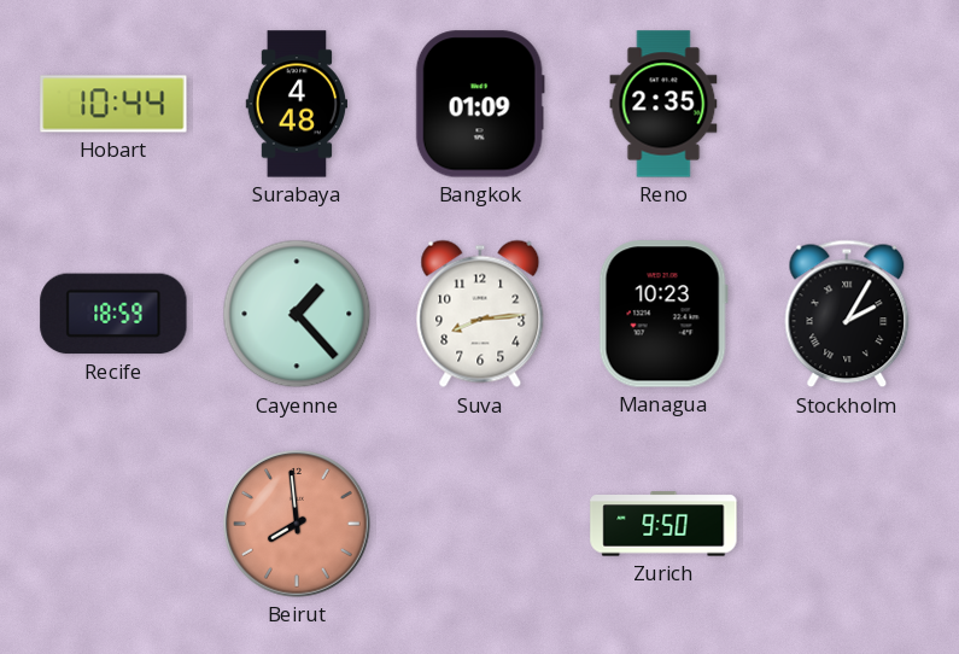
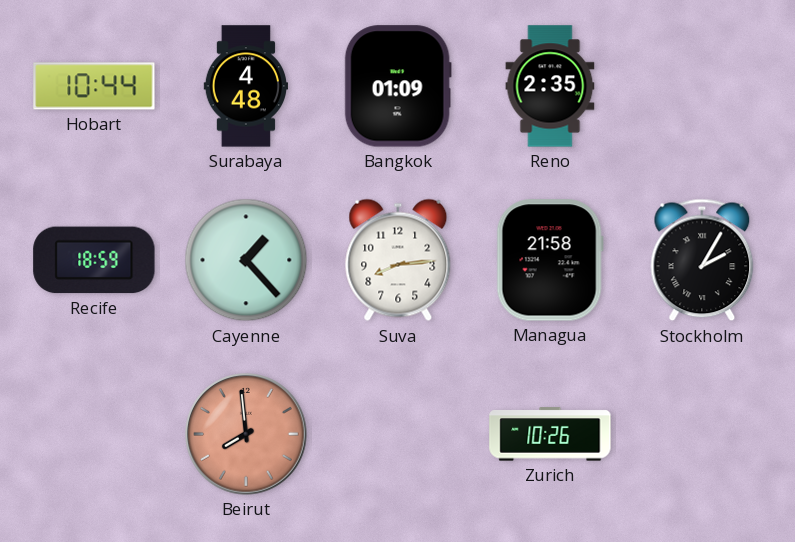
Managua: 10:23 -> 21:58
Zurich: 9:50 -> 10:26
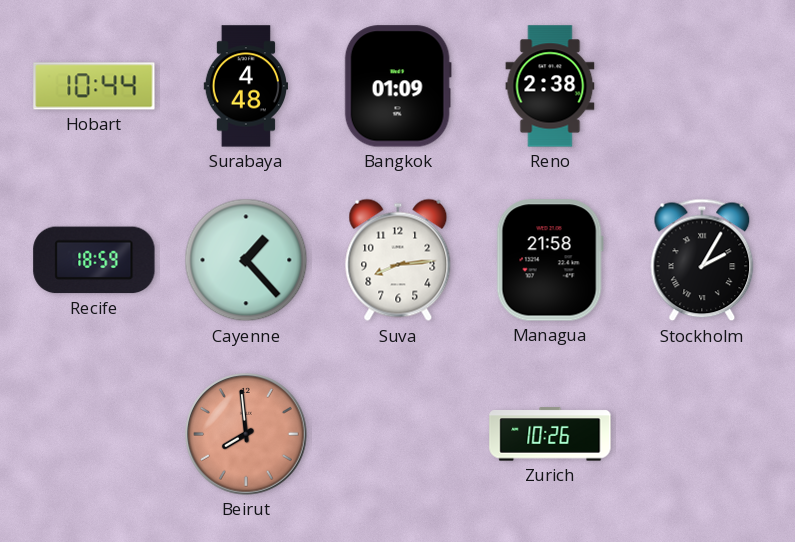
Reno: 2:35 -> 2:38
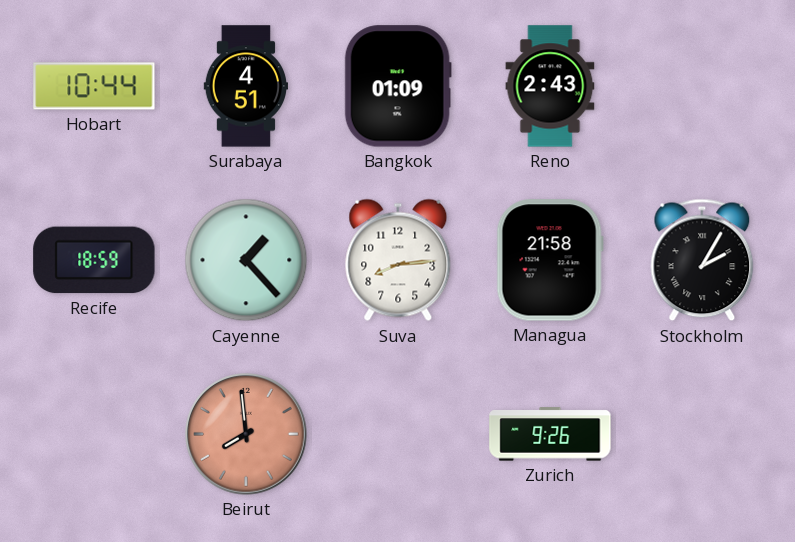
Surabaya: 4:48 -> 4:51
Reno: 2:38 -> 2:43
Zurich: 10:26 -> 9:26
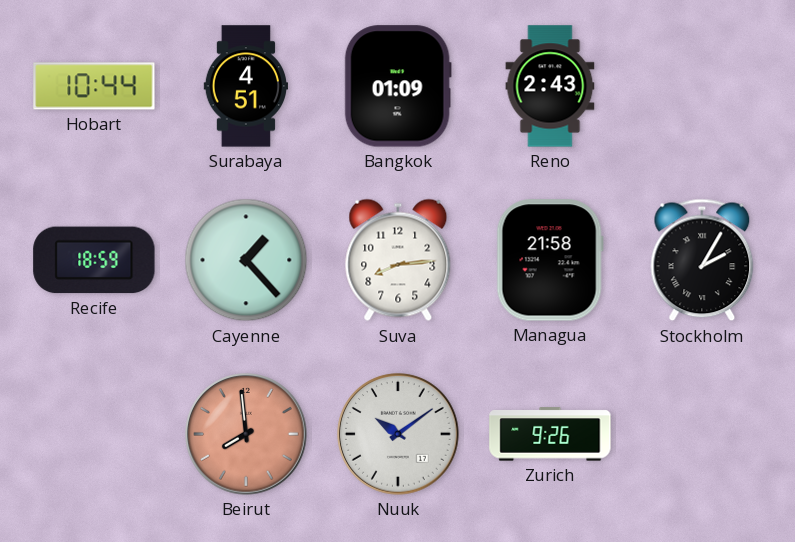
Nuuk: none -> 10:09
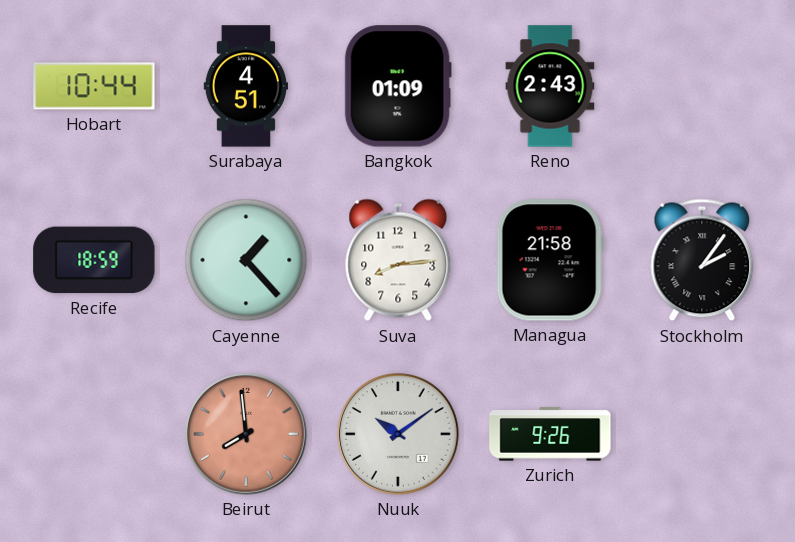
Stockholm: 2:05 -> 2:06
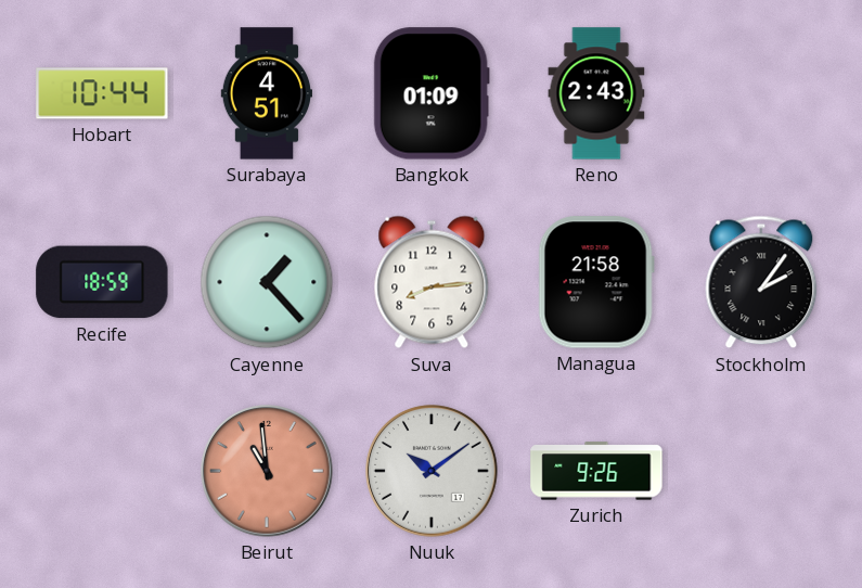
Beirut: 7:59 -> 10:59
